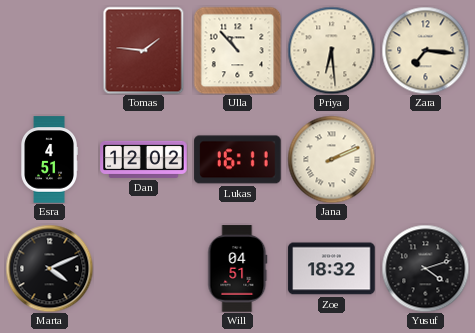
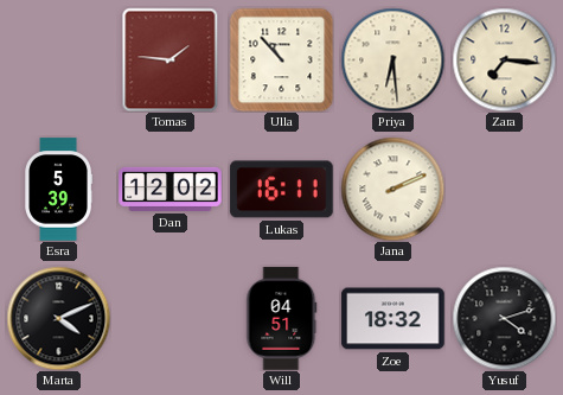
Esra: 4:51 -> 5:39
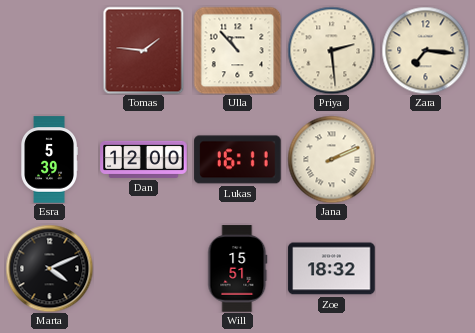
Priya: 6:29 -> 2:29
Dan: 12:02 -> 12:00
Will: 04:51 -> 15:51
Yusuf: 4:12 -> none
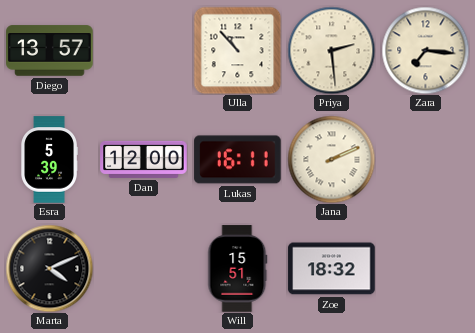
Diego: none -> 13:57
Tomas: 1:46 -> none
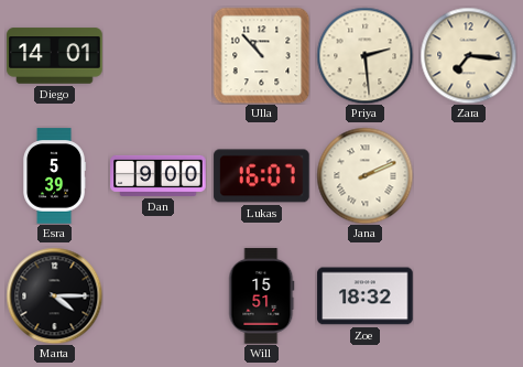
Diego: 13:57 -> 14:01
Dan: 12:00 -> 9:00
Lukas: 16:11 -> 16:07
Marta: 4:11 -> 4:15
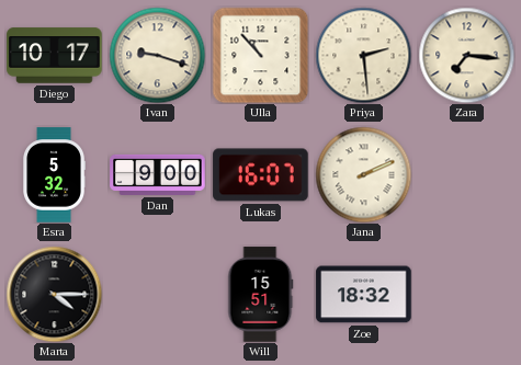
Diego: 14:01 -> 10:17
Ivan: none -> 9:18
Esra: 5:39 -> 5:32
